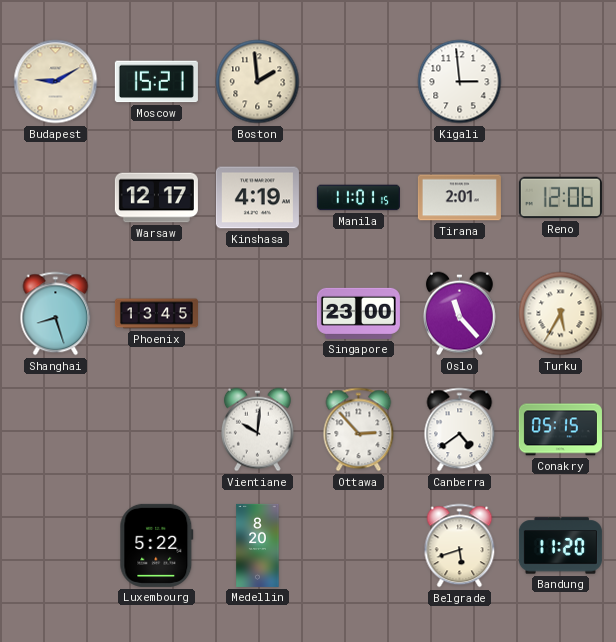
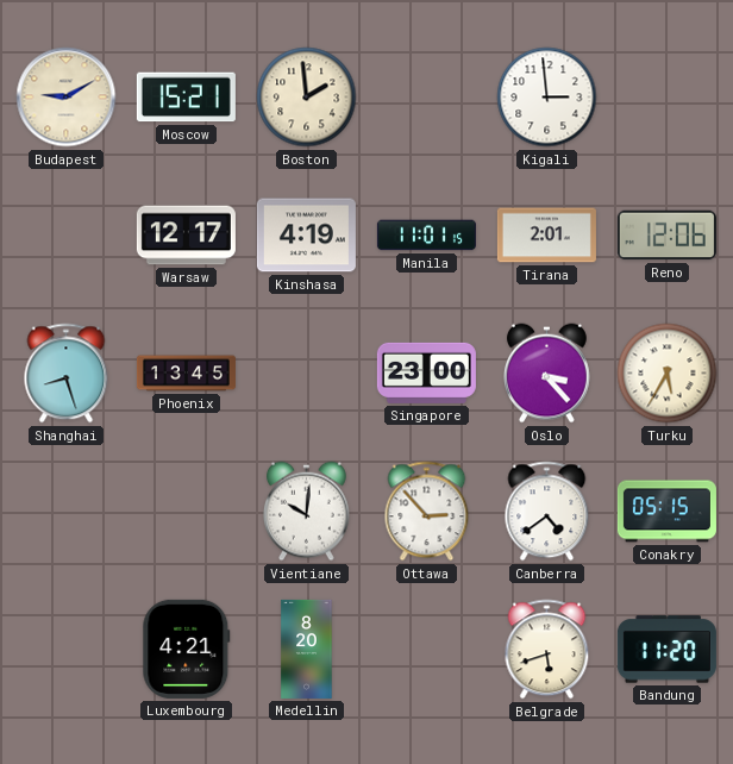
Oslo: 11:23 -> 3:23
Luxembourg: 5:22 -> 4:21
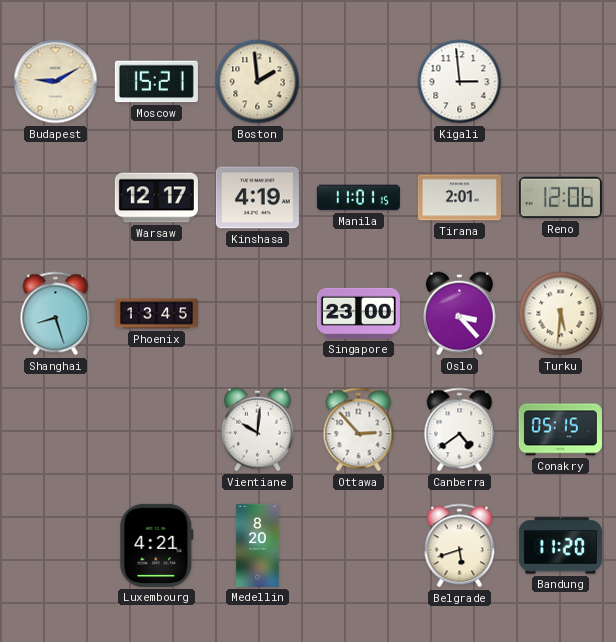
Turku: 5:35 -> 5:31
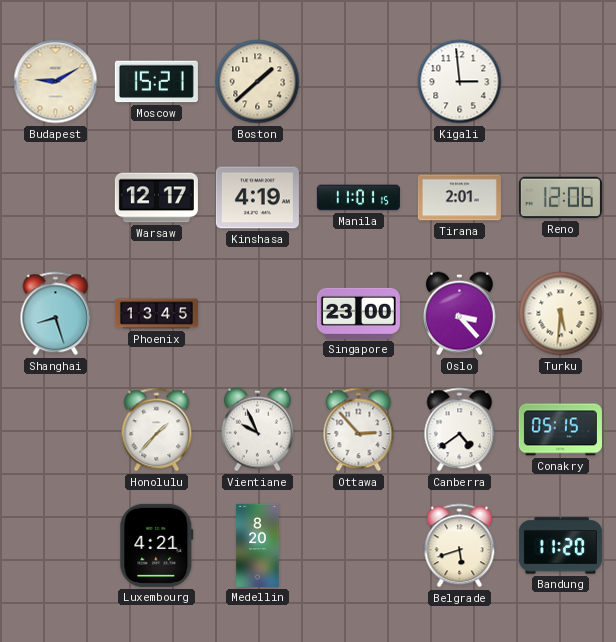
Boston: 1:59 -> 1:38
Honolulu: none -> 1:37
Vientiane: 10:01 -> 9:56
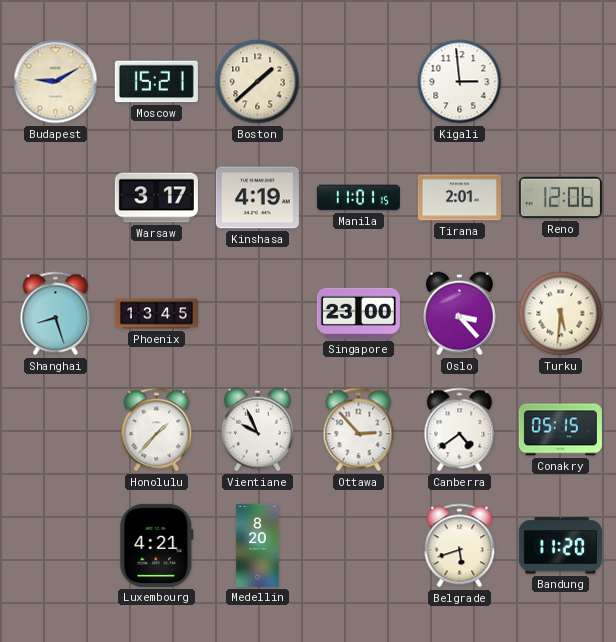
Warsaw: 12:17 -> 3:17
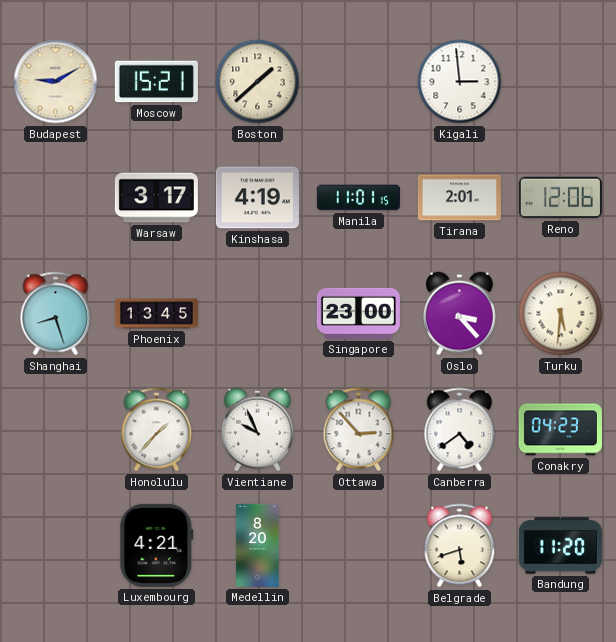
Conakry: 05:15 -> 04:23
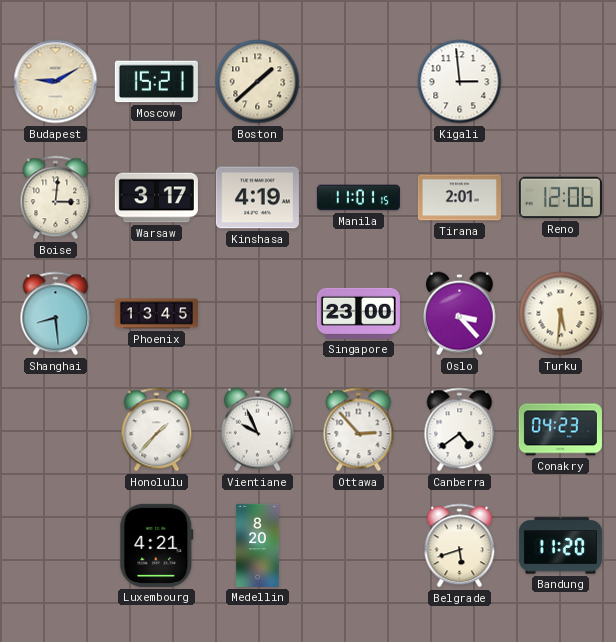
Boise: none -> 3:01
Shanghai: 8:27 -> 8:29
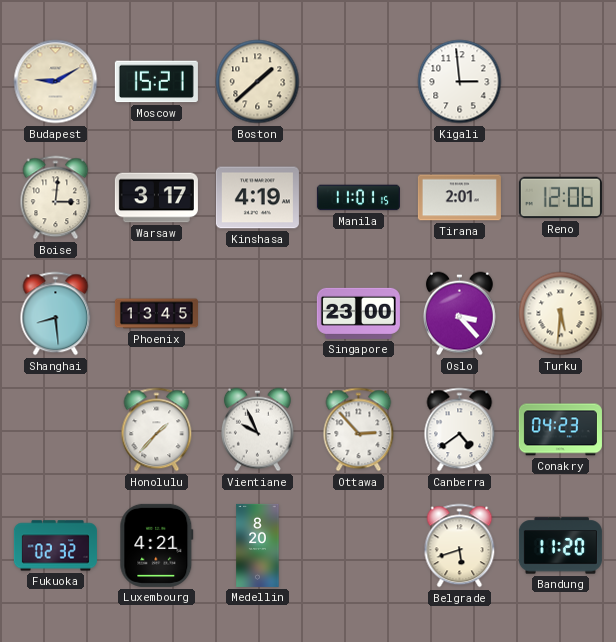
Fukuoka: none -> 02:32
